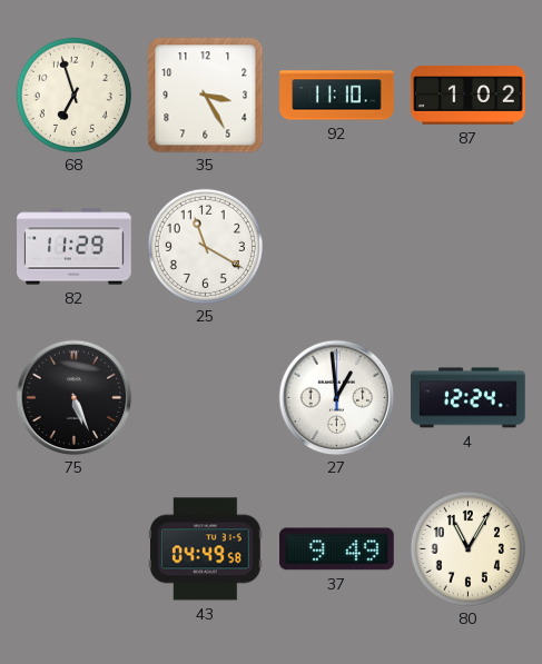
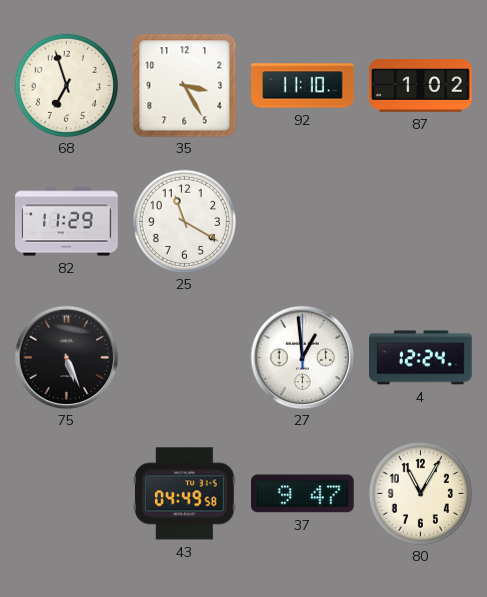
37: 9:49 -> 9:47
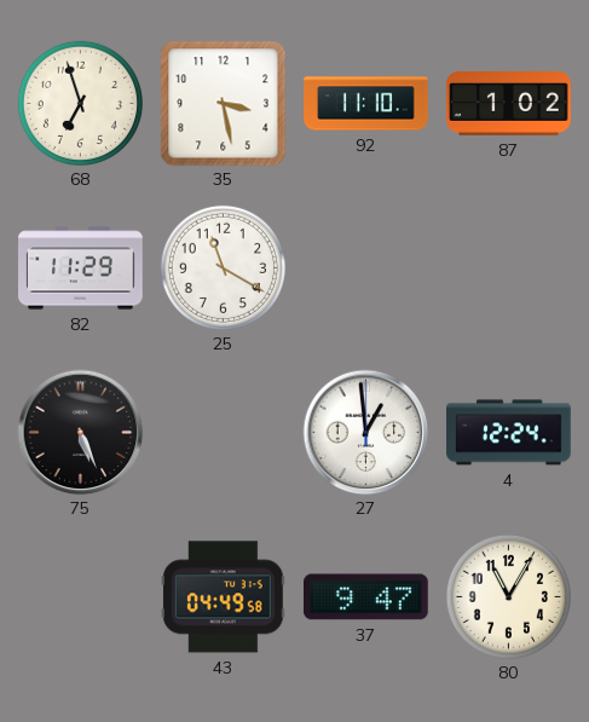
35: 3:25 -> 3:28
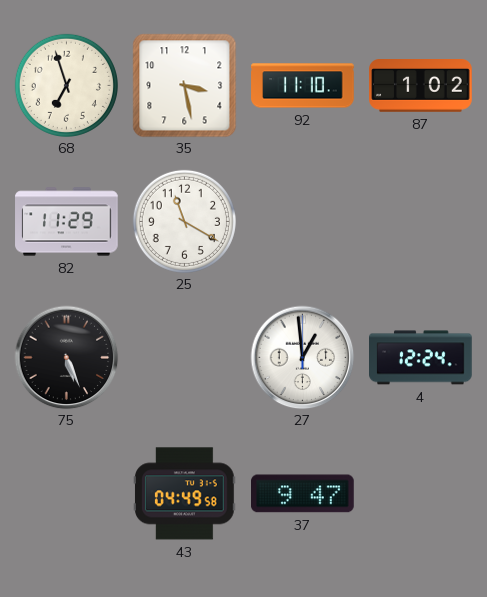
80: 11:05 -> none
